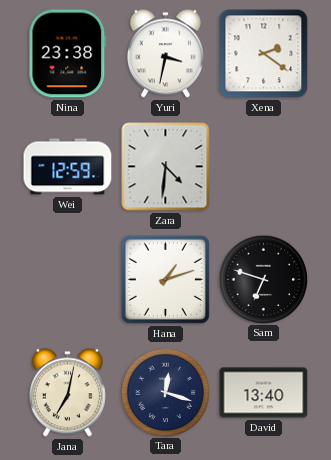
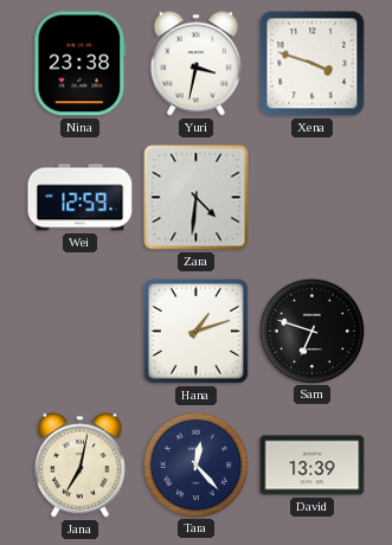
Xena: 2:21 -> 3:48
Tara: 12:18 -> 12:23
David: 13:40 -> 13:39
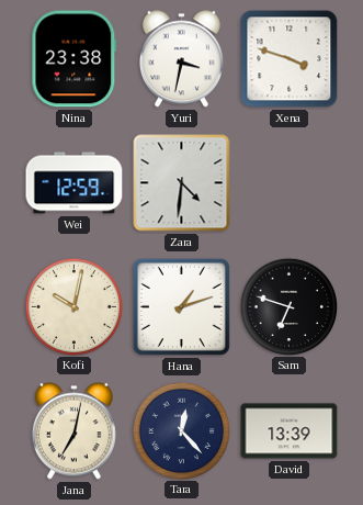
Kofi: none -> 10:02
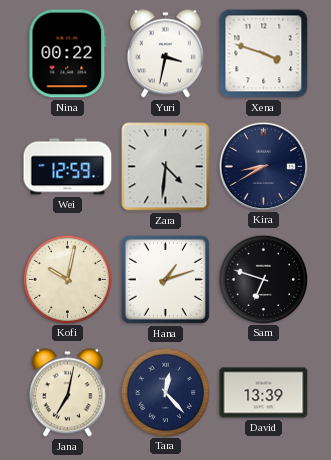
Nina: 23:38 -> 00:22
Kira: none -> 8:40
